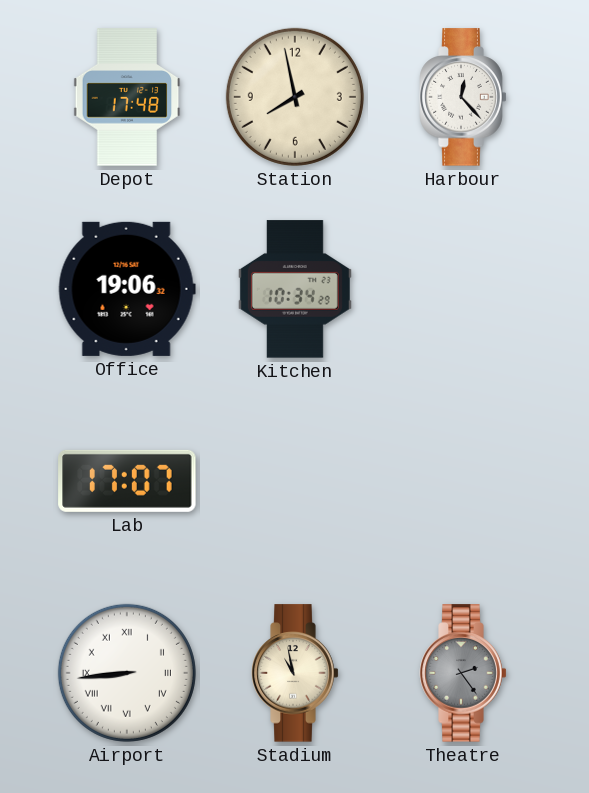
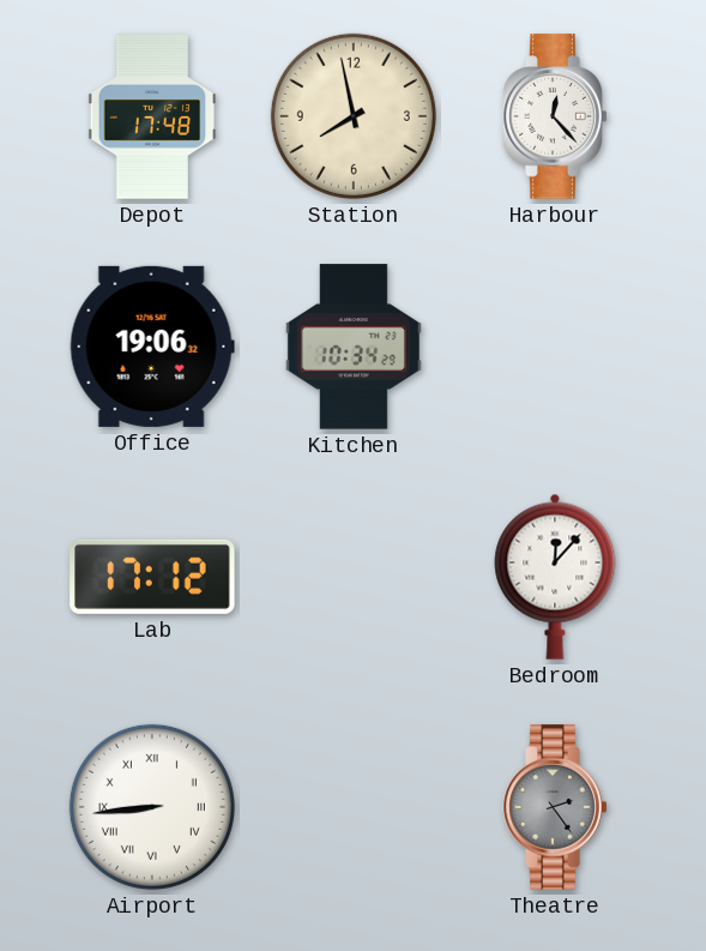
Lab: 17:07 -> 17:12
Bedroom: none -> 12:07
Stadium: 10:58 -> none
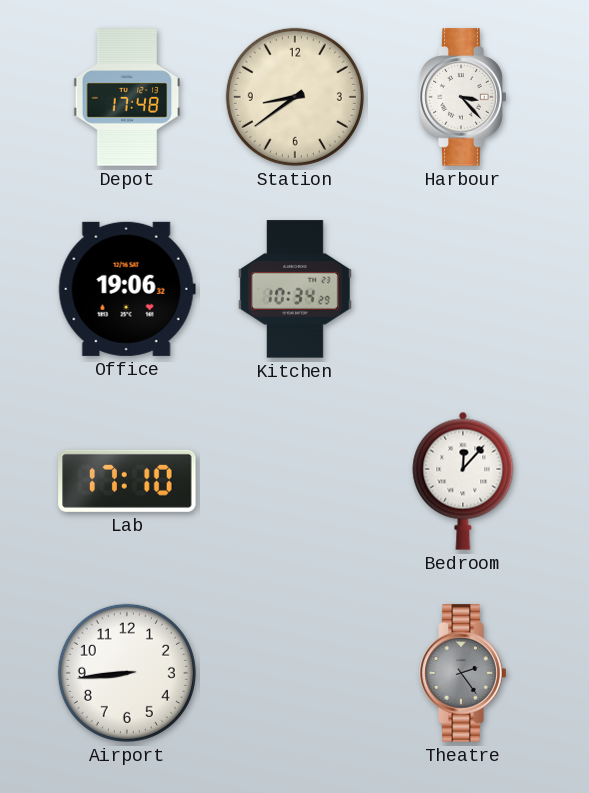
Station: 7:58 -> 8:39
Harbour: 12:23 -> 3:23
Lab: 17:12 -> 17:10
Airport numerals: Roman -> Arabic
